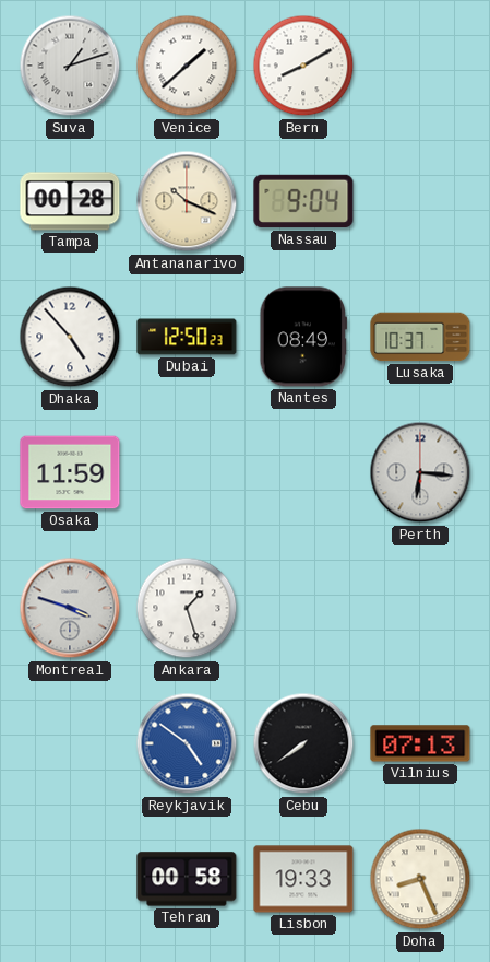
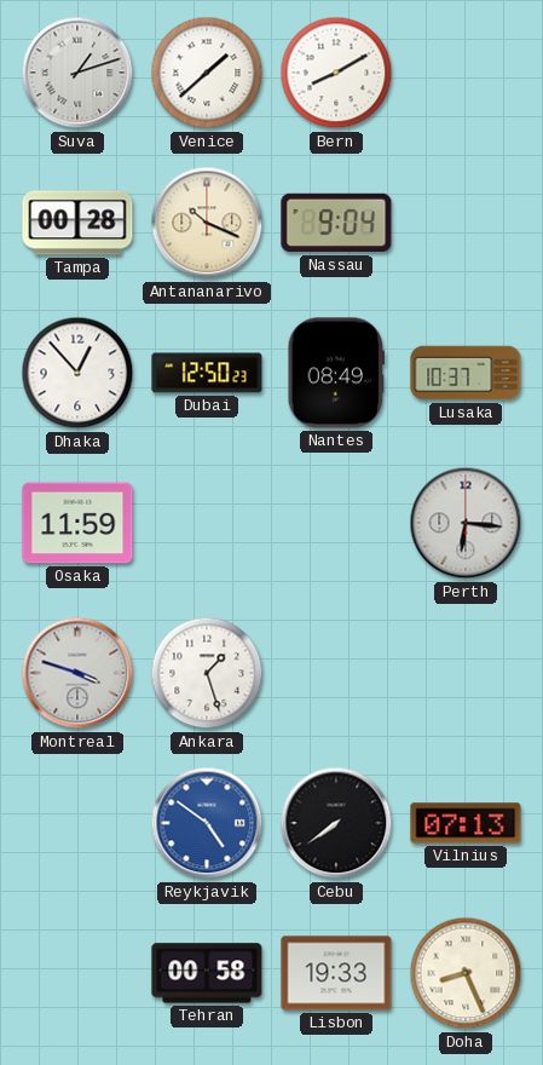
Dhaka: 4:53 -> 12:53
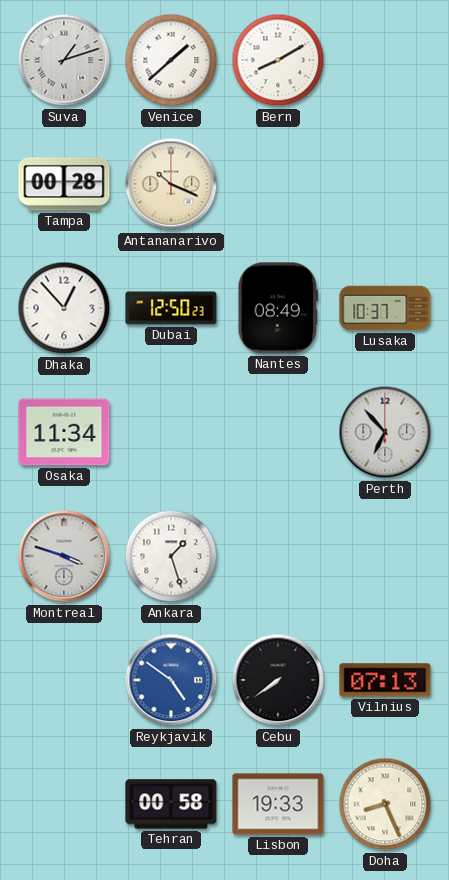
Nassau: 9:04 -> none
Osaka: 11:59 -> 11:34
Perth: 6:16 -> 6:53
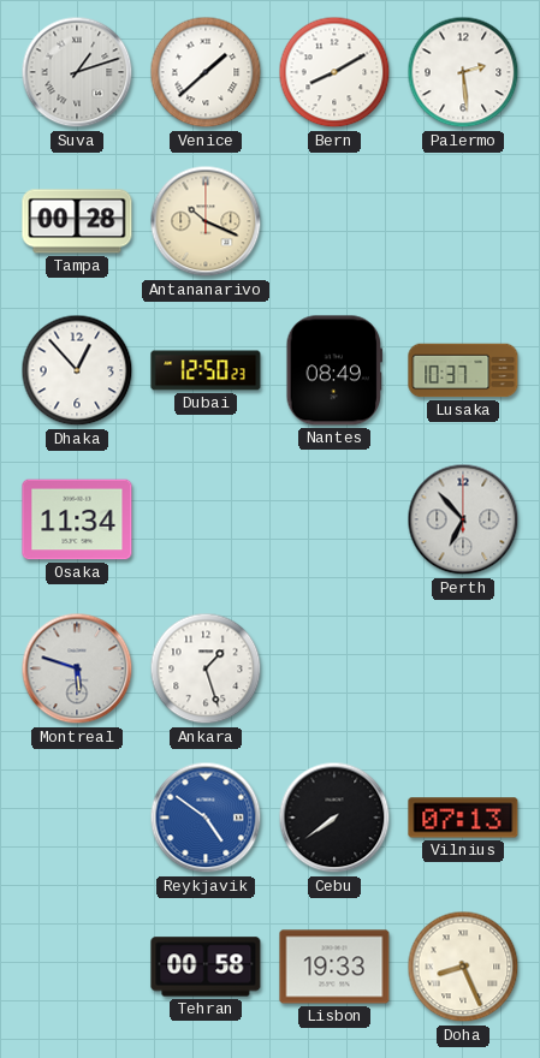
Palermo: none -> 2:29
Montreal: 3:48 -> 5:48
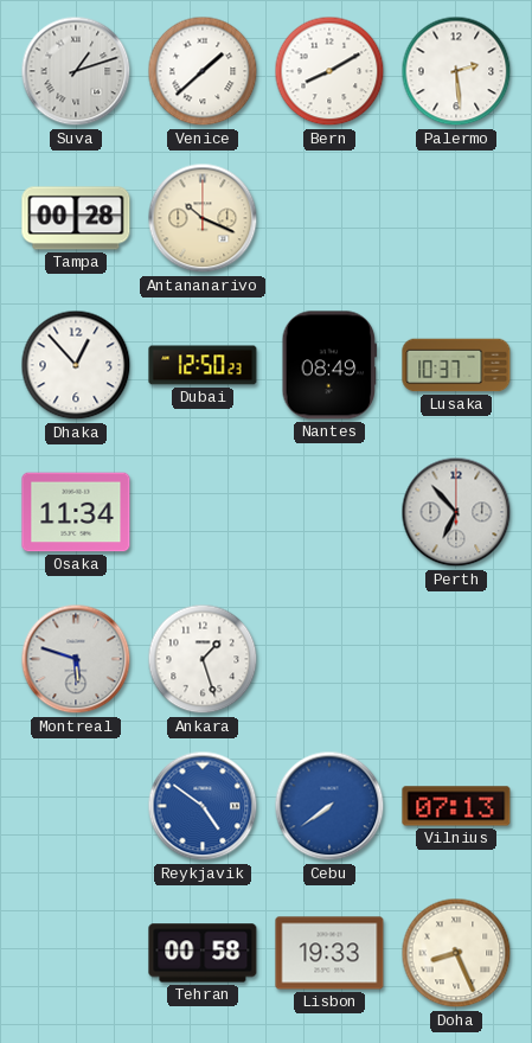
Cebu dial: black -> blue
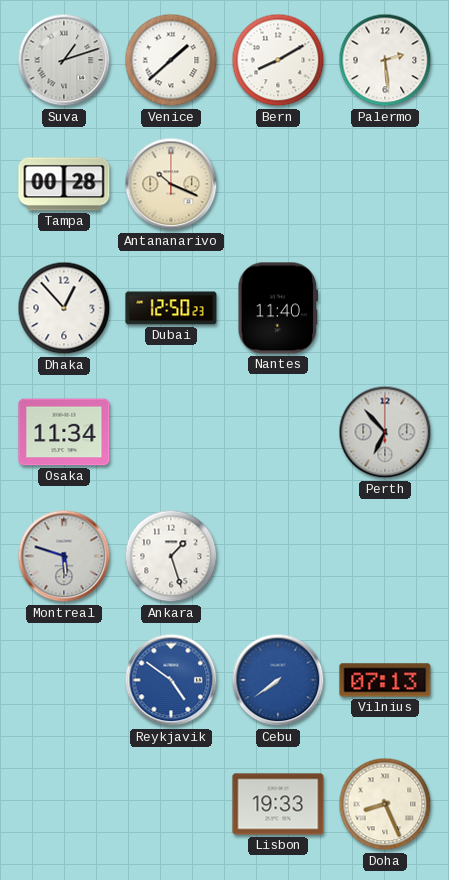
Nantes: 08:49 -> 11:40
Lusaka: 10:37 -> none
Tehran: 00:58 -> none
